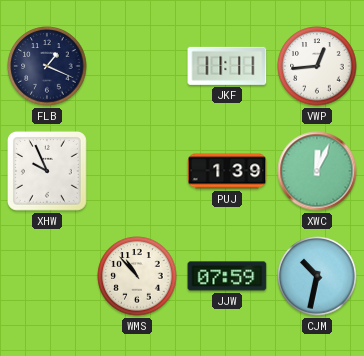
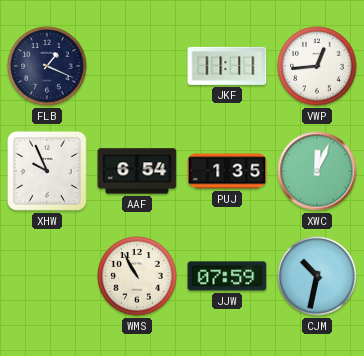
AAF: none -> 6:54
PUJ: 1:39 -> 1:35
WMS: 10:53 -> 10:55
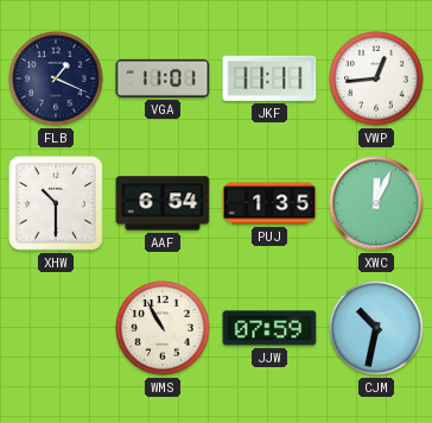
VGA: none -> 11:01
XHW: 9:56 -> 10:30
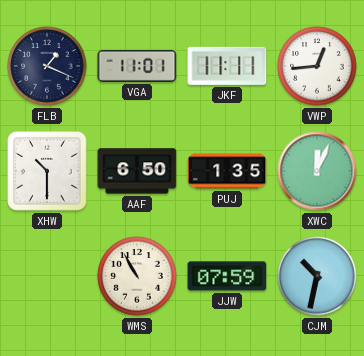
AAF: 6:54 -> 6:50
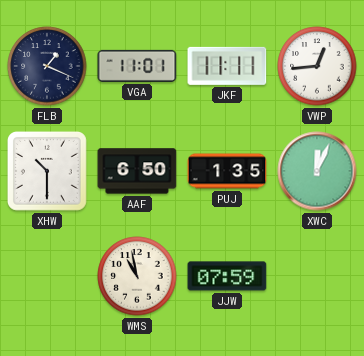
WMS: 10:55 -> 10:58
CJM: 10:32 -> none
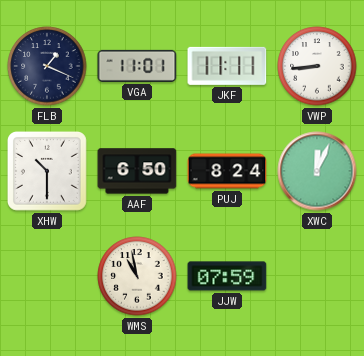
VWP: 12:44 -> 8:44
PUJ: 1:35 -> 8:24
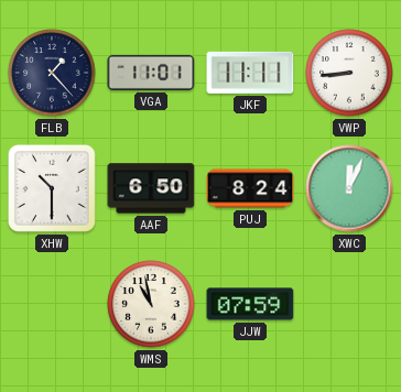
FLB: 1:19 -> 1:23
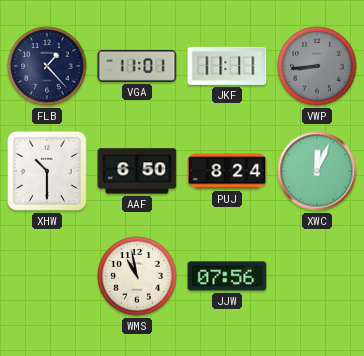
VWP dial: white -> grey
JJW: 07:59 -> 07:56
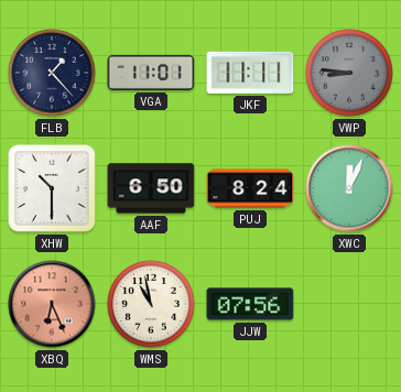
VWP: 8:44 -> 8:46
XBQ: none -> 6:26
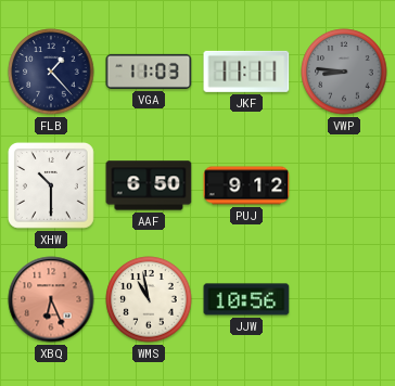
VGA: 11:01 -> 11:03
PUJ: 8:24 -> 9:12
XWC: 12:04 -> none
JJW: 07:56 -> 10:56
